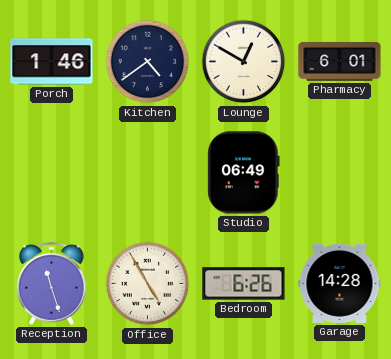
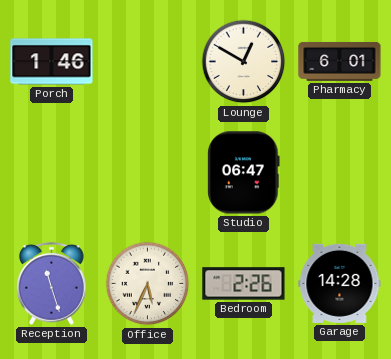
Kitchen: 4:39 -> none
Studio: 06:49 -> 06:47
Office: 4:55 -> 5:34
Bedroom: 6:26 -> 2:26
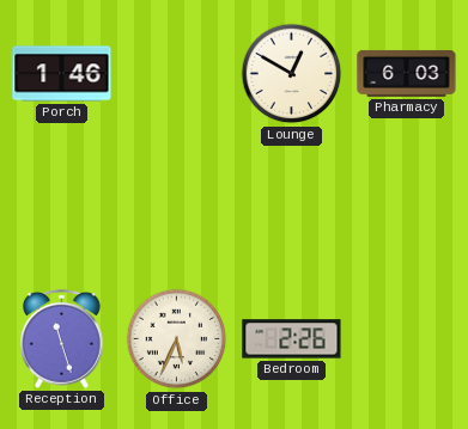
Pharmacy: 6:01 -> 6:03
Studio: 06:47 -> none
Garage: 14:28 -> none
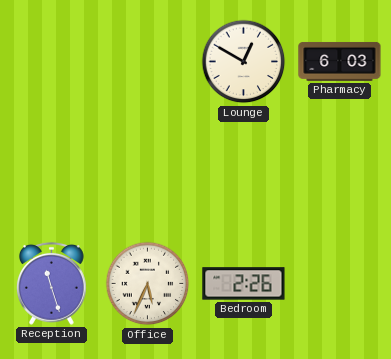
Porch: 1:46 -> none
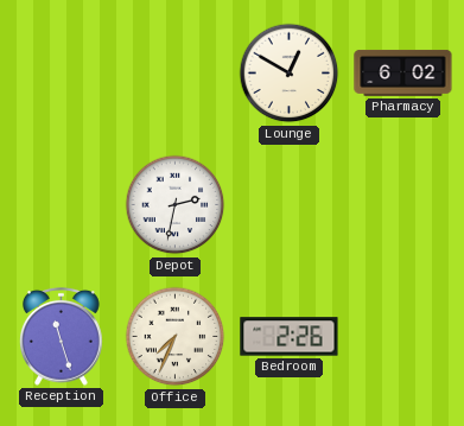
Pharmacy: 6:03 -> 6:02
Depot: none -> 2:32
Office: 5:34 -> 7:34
